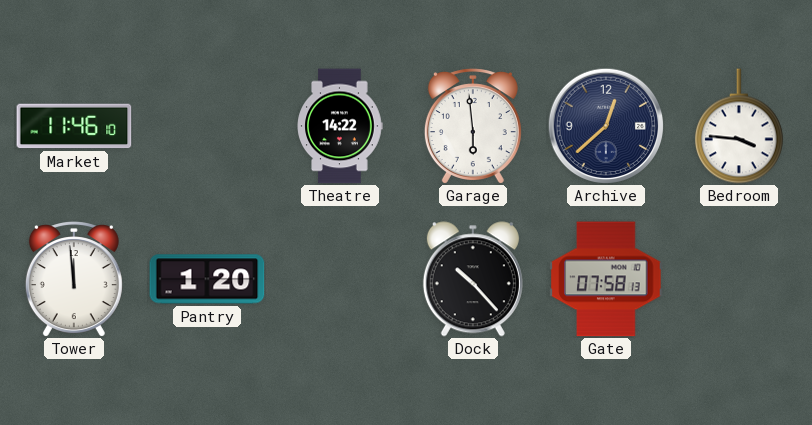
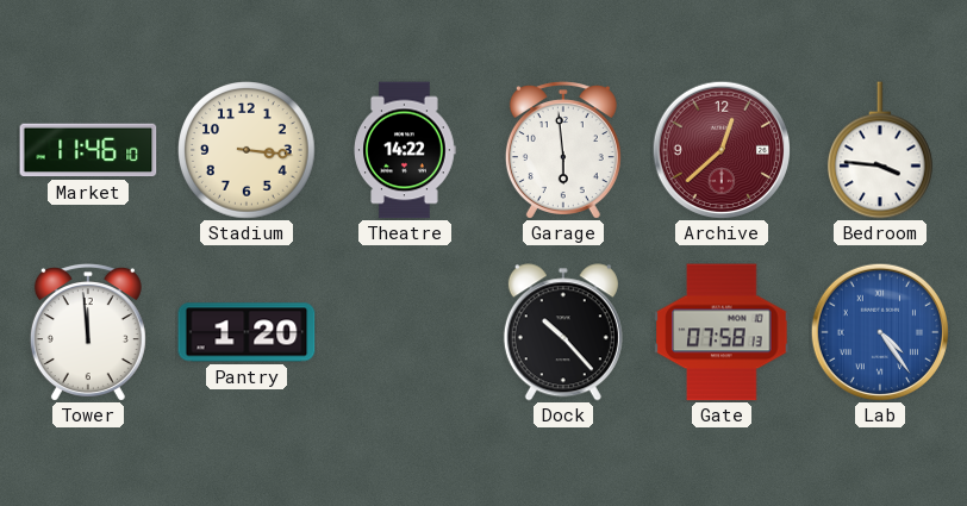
Stadium: none -> 3:16
Archive dial: navy -> burgundy
Lab: none -> 4:24
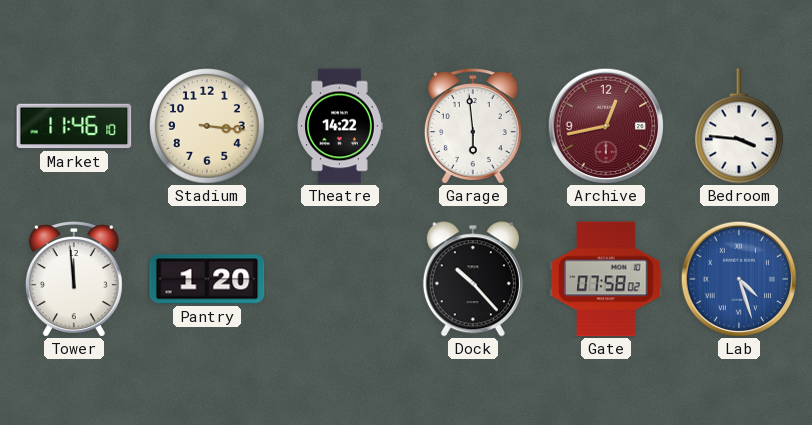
Archive: 12:38 -> 12:43
Gate: 07:58:13 -> 07:58:02
Lab: 4:24 -> 4:27
